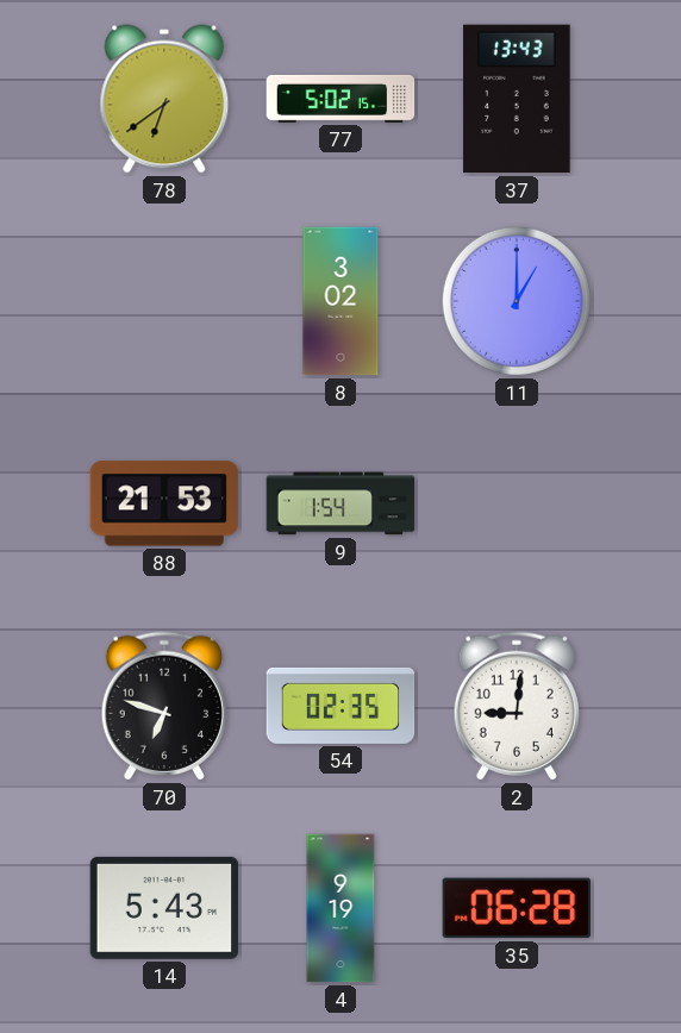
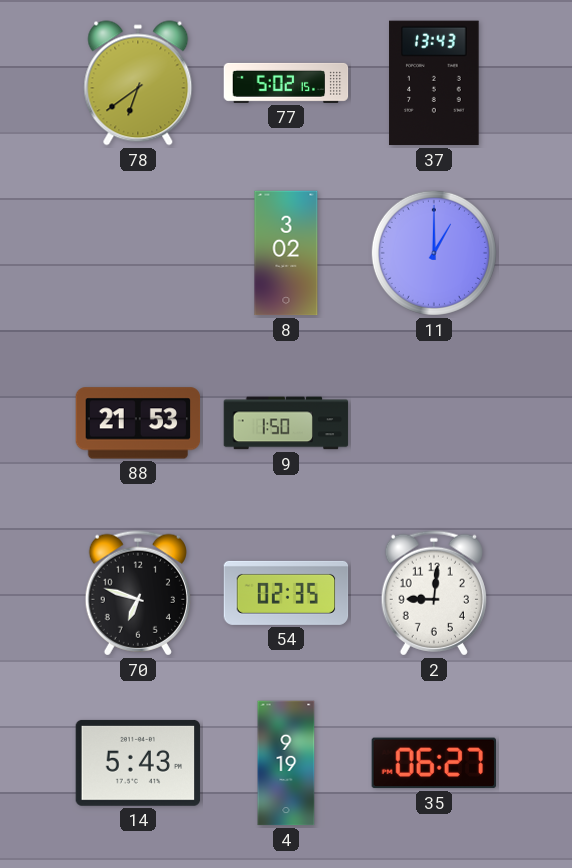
9: 1:54 -> 1:50
35: 06:28 -> 06:27
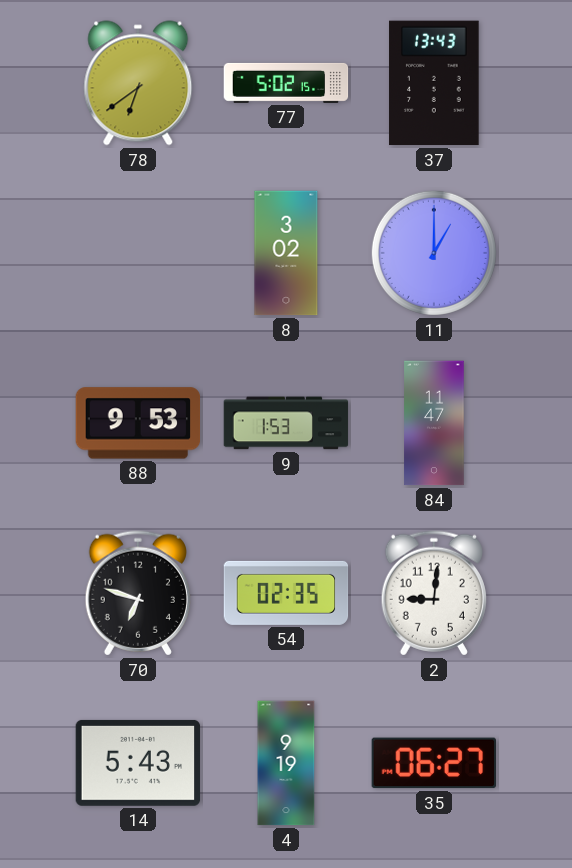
88: 21:53 -> 9:53
9: 1:50 -> 1:53
84: none -> 11:47
